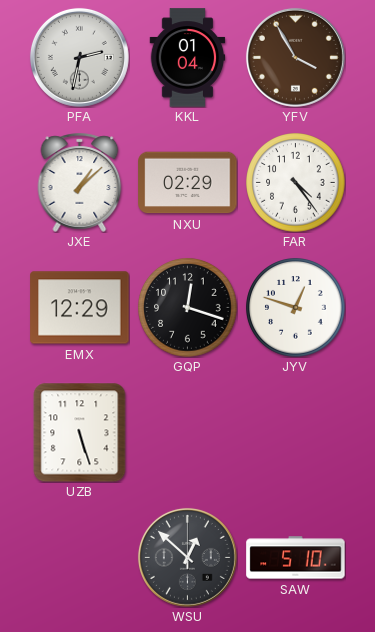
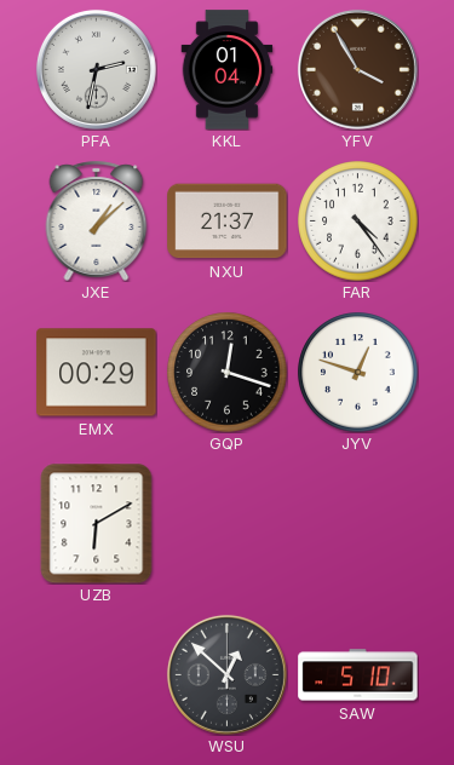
NXU: 02:29 -> 21:37
EMX: 12:29 -> 00:29
UZB: 5:27 -> 6:10
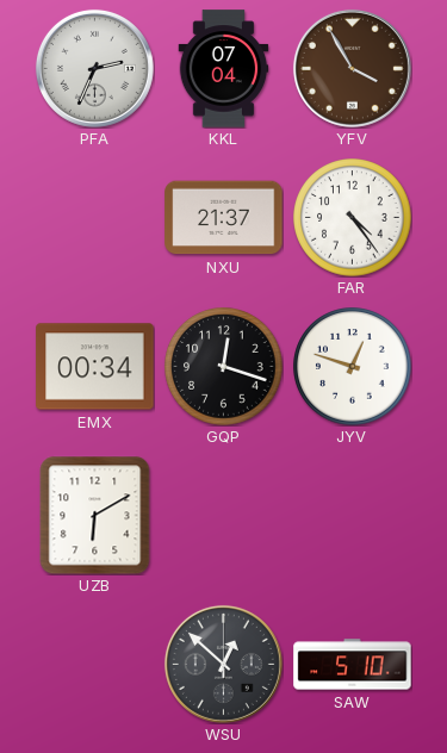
PFA: 2:32 -> 2:34
KKL: 01:04 -> 07:04
JXE: 1:08 -> none
EMX: 00:29 -> 00:34
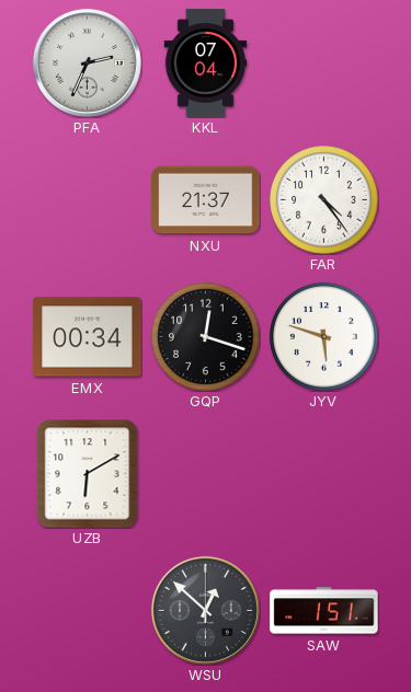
YFV: 3:55 -> none
JYV: 12:48 -> 5:48
SAW: 5:10 -> 1:51
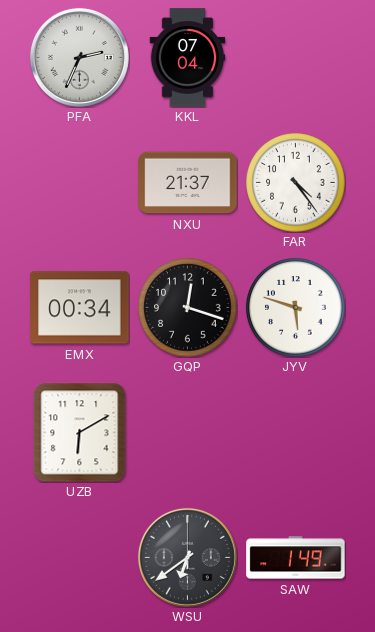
WSU: 12:52 -> 6:39
SAW: 1:51 -> 1:49
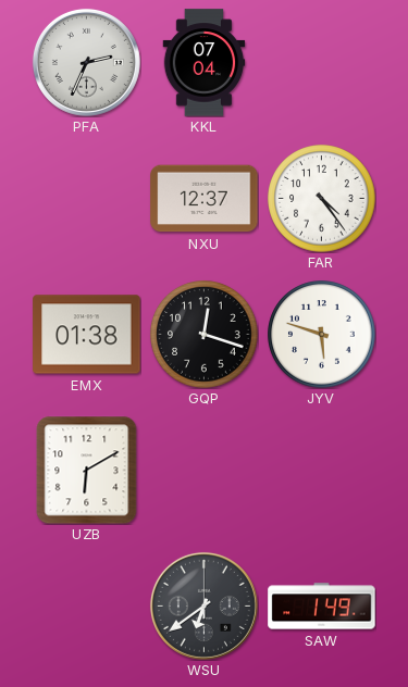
NXU: 21:37 -> 12:37
EMX: 00:34 -> 01:38
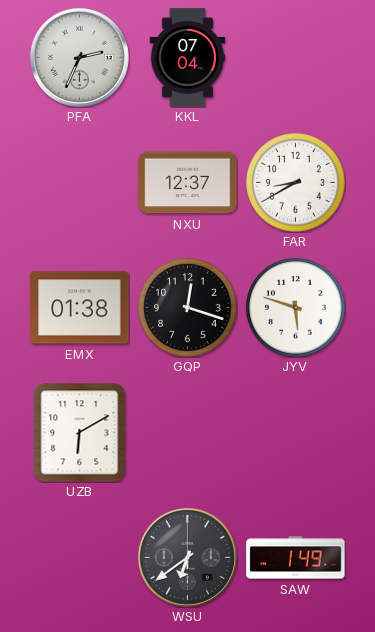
FAR: 4:24 -> 8:40
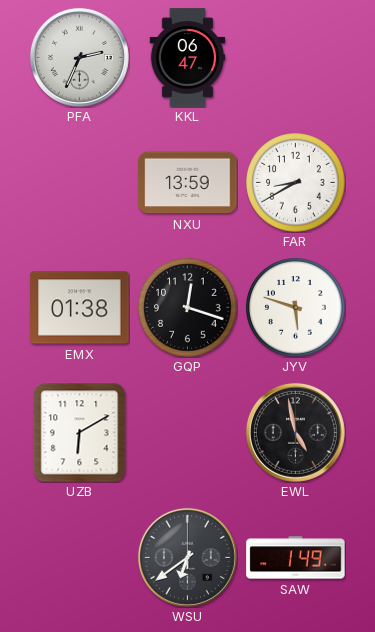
KKL: 07:04 -> 06:47
NXU: 12:37 -> 13:59
EWL: none -> 4:58
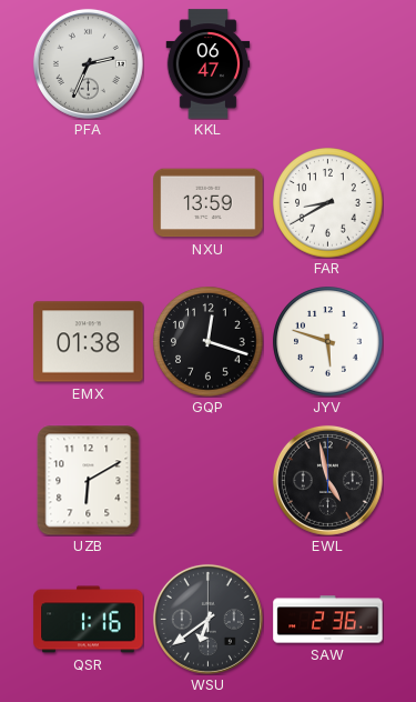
QSR: none -> 1:16
SAW: 1:49 -> 2:36
